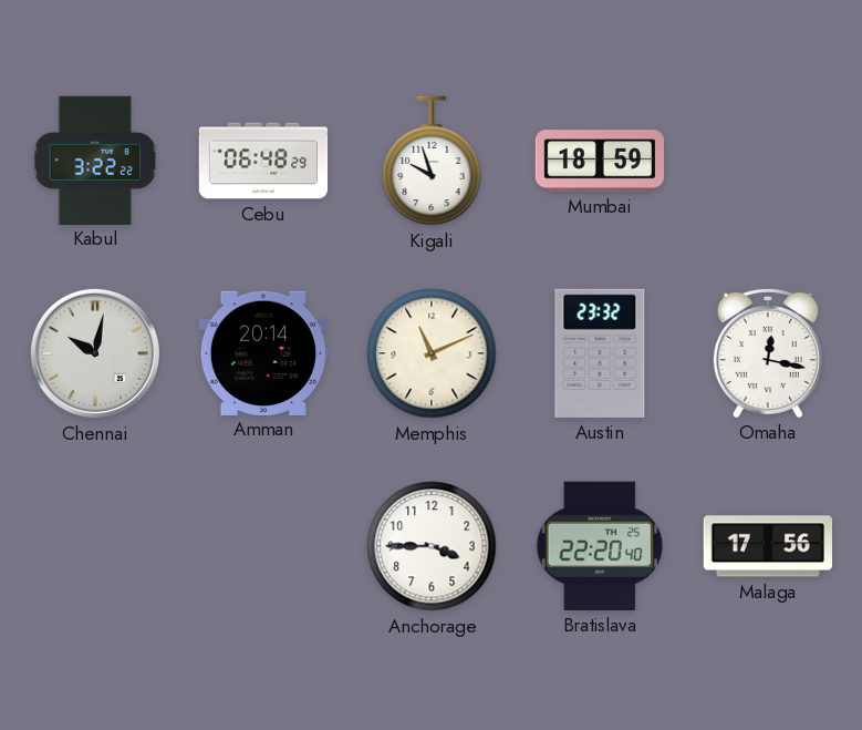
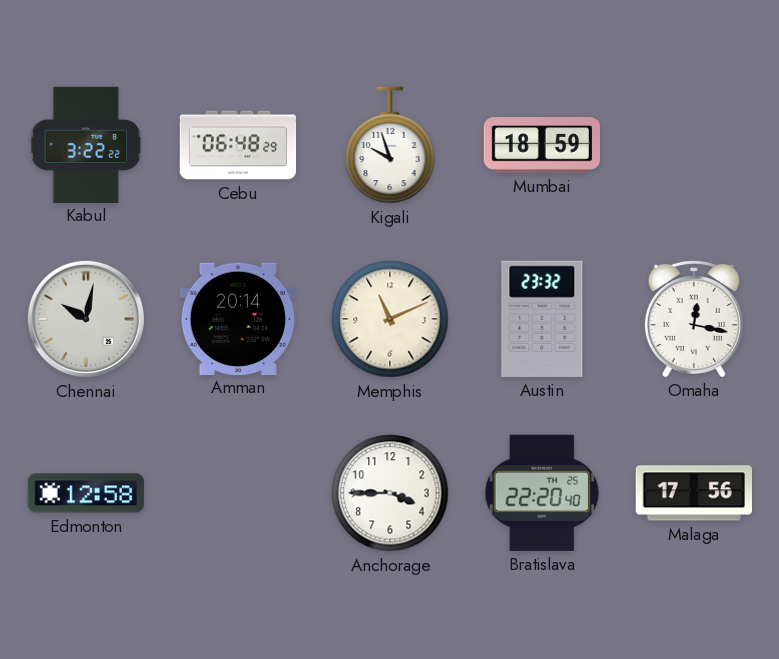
Edmonton: none -> 12:58
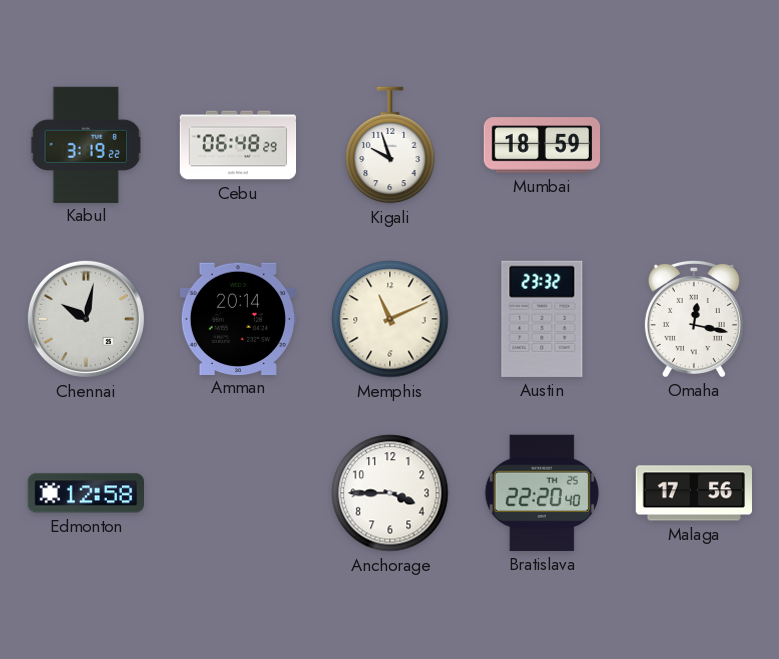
Kabul: 3:22 -> 3:19
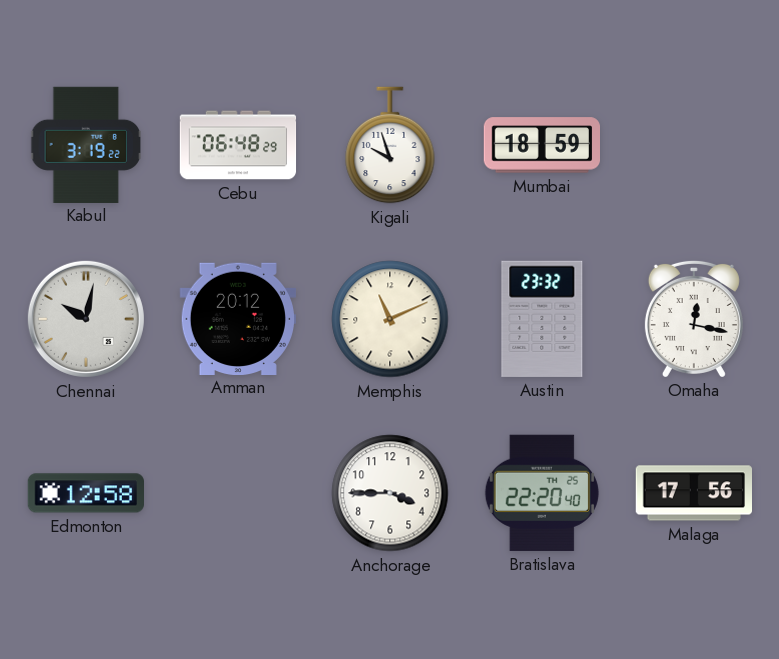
Amman: 20:14 -> 20:12
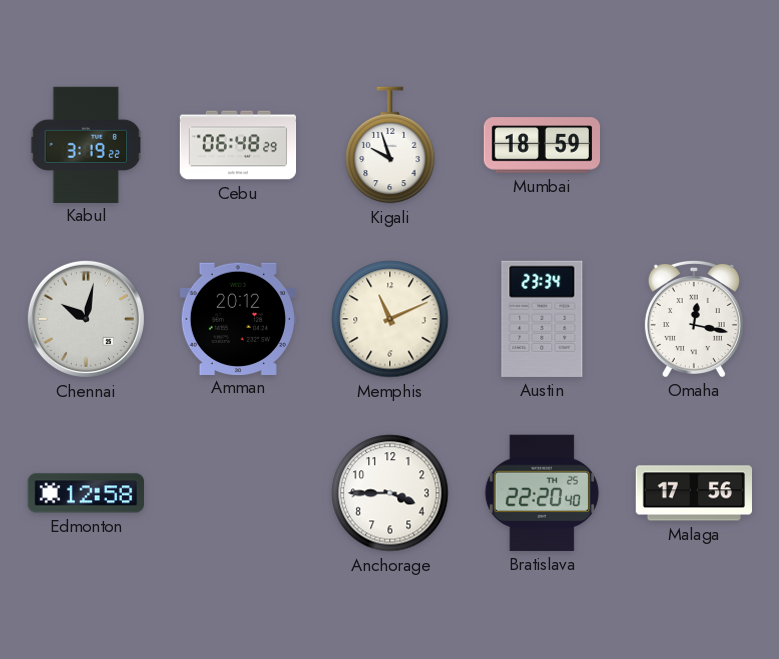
Austin: 23:32 -> 23:34
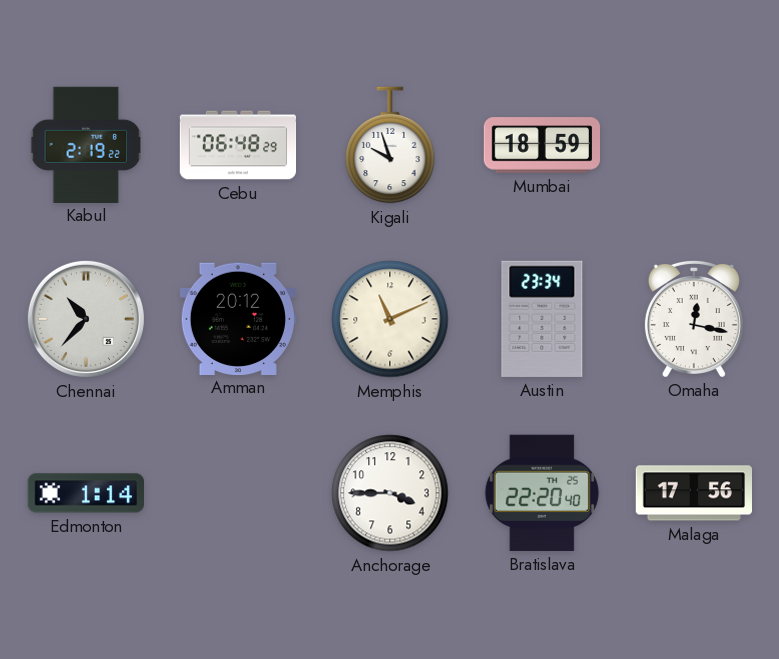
Kabul: 3:19 -> 2:19
Chennai: 10:02 -> 10:37
Edmonton: 12:58 -> 1:14
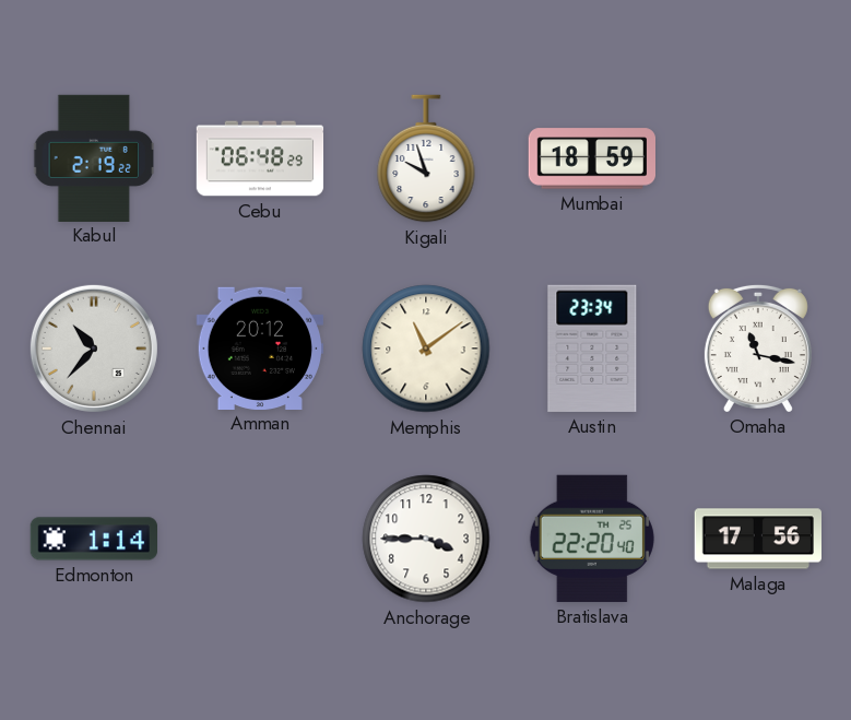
Memphis: 11:11 -> 11:09
Omaha: 12:17 -> 11:17
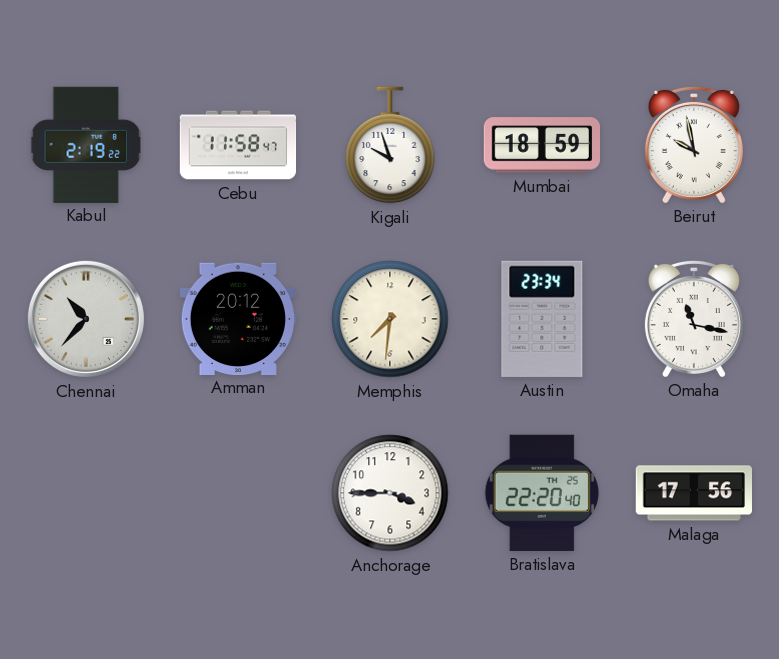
Cebu: 06:48 -> 11:58
Beirut: none -> 9:58
Memphis: 11:09 -> 7:31
Edmonton: 1:14 -> none
